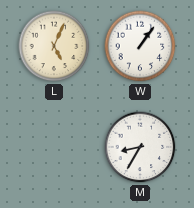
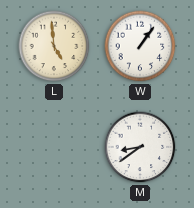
L: 5:04 -> 4:59
M: 8:35 -> 8:39
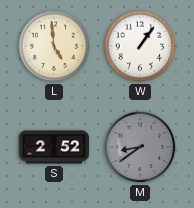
S: none -> 2:52
M dial: white -> grey
